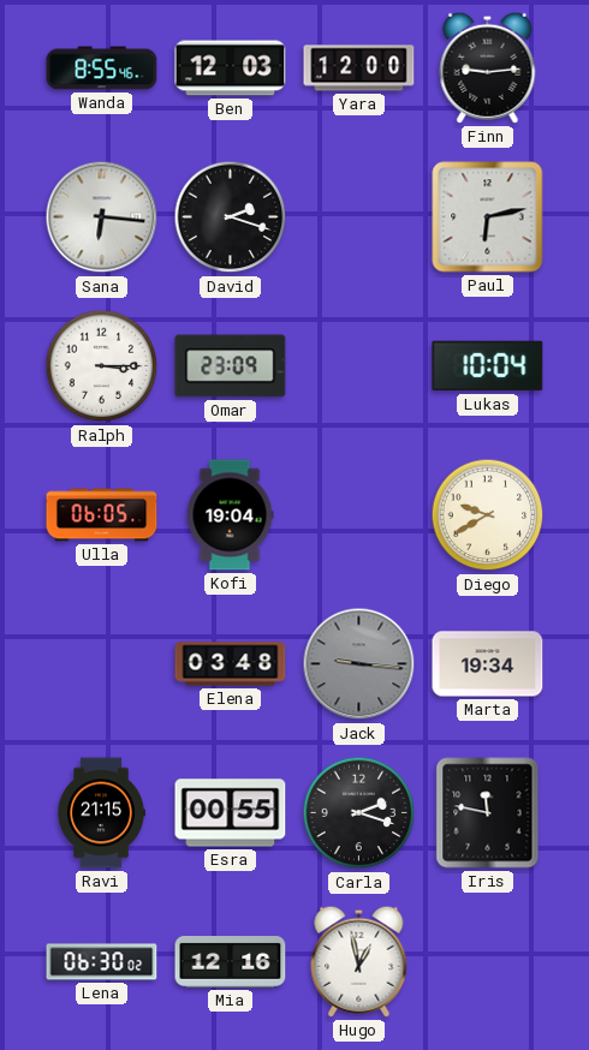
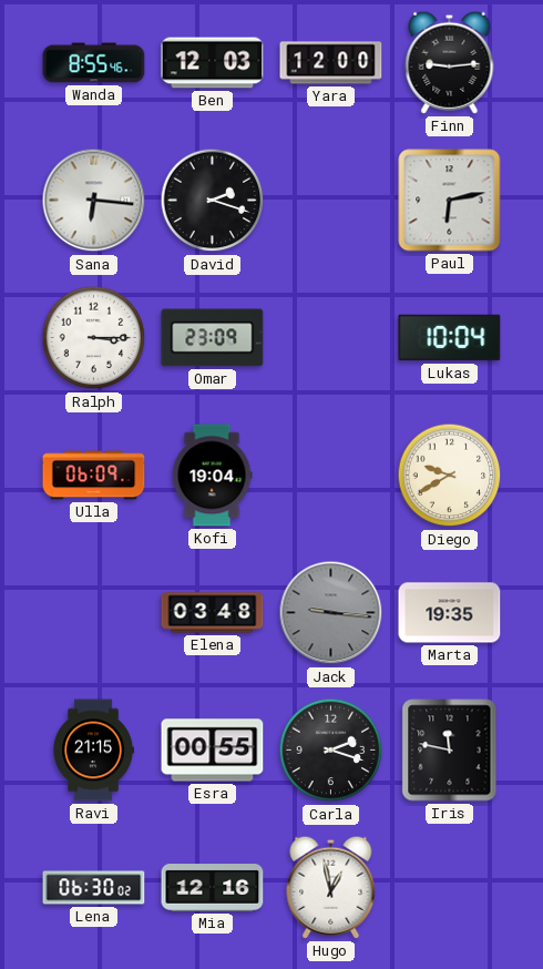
Ulla: 06:05 -> 06:09
Marta: 19:34 -> 19:35
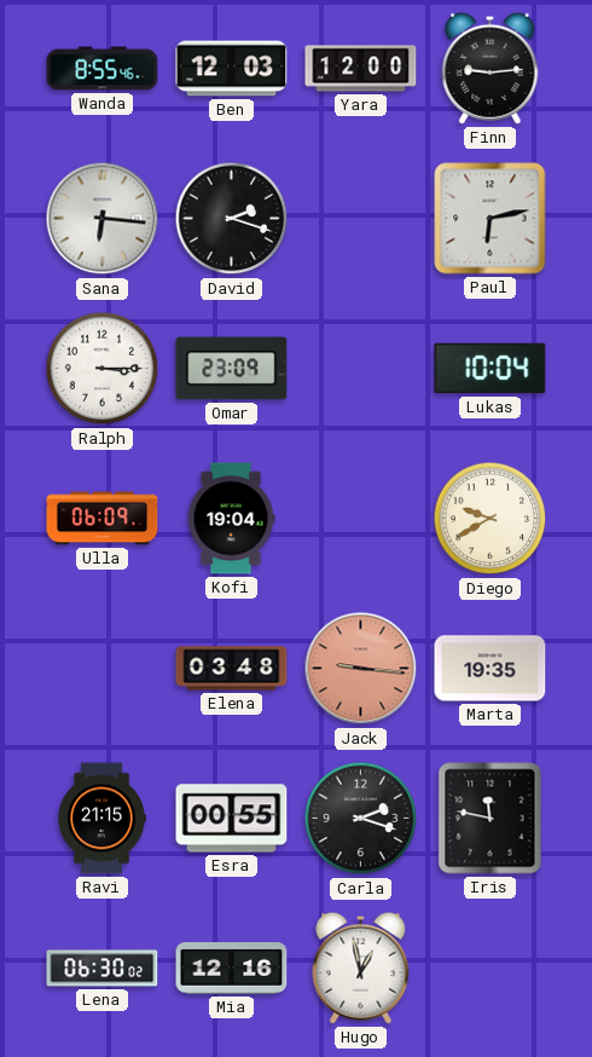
Jack dial: grey -> salmon
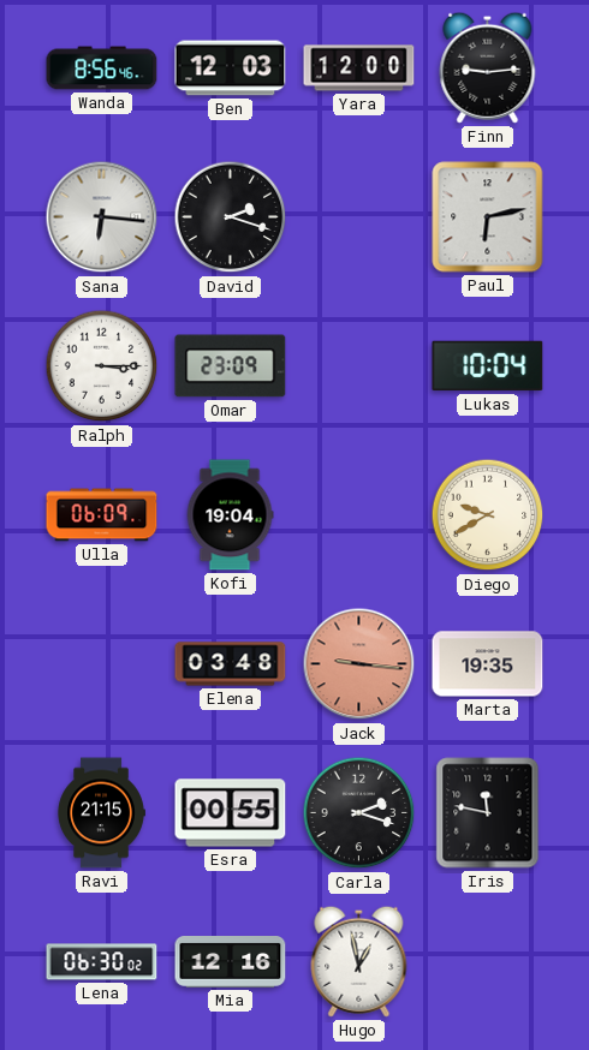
Wanda: 8:55 -> 8:56
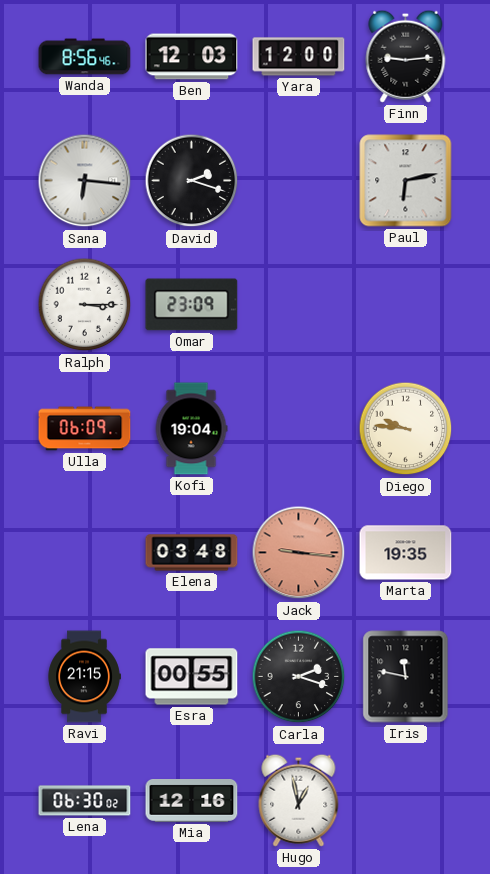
Lukas: 10:04 -> none
Diego: 9:40 -> 9:46
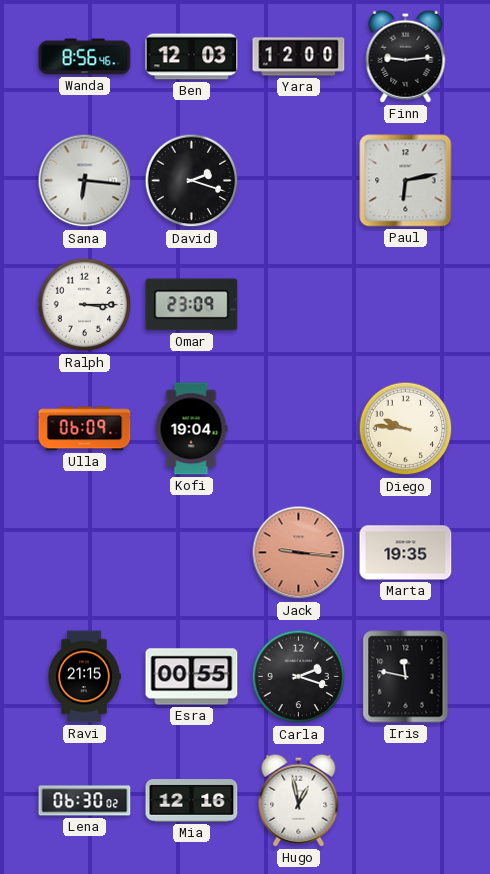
Elena: 03:48 -> none
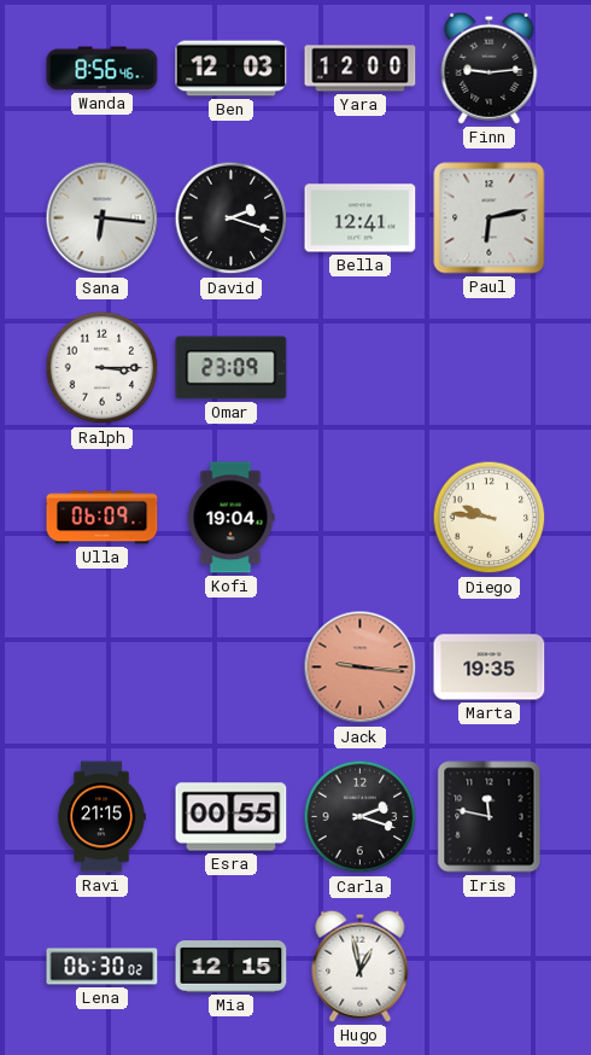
Bella: none -> 12:41
Mia: 12:16 -> 12:15
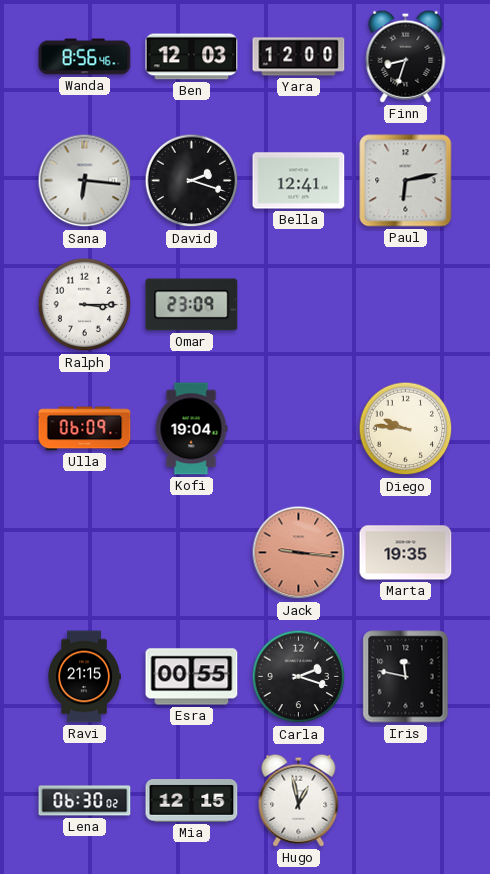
Finn: 9:14 -> 8:33
